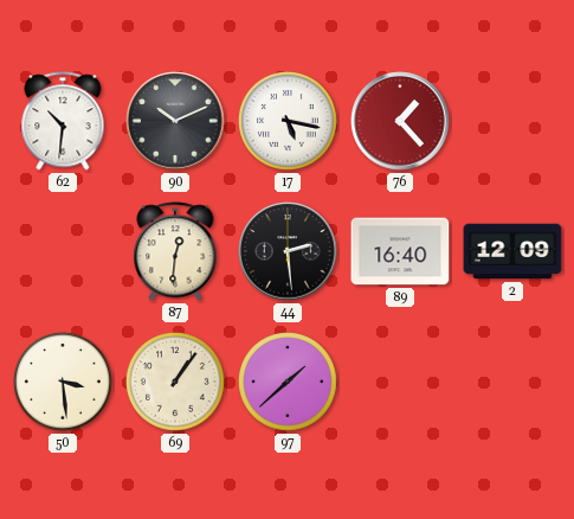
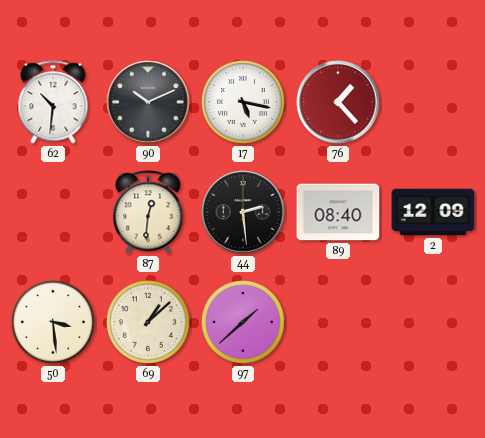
89: 16:40 -> 08:40
69: 1:06 -> 1:08
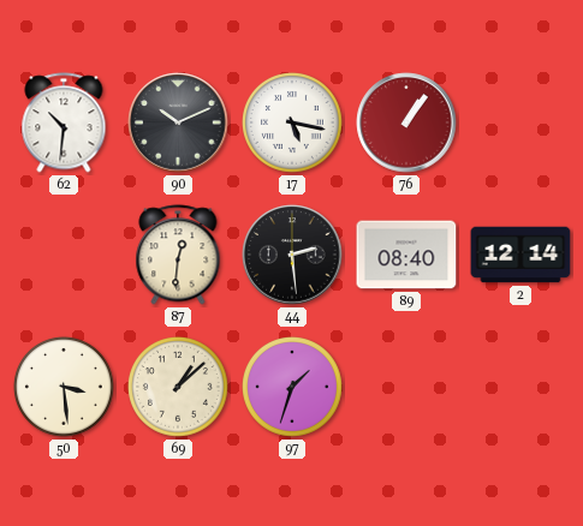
76: 1:23 -> 1:06
2: 12:09 -> 12:14
97: 1:38 -> 1:33
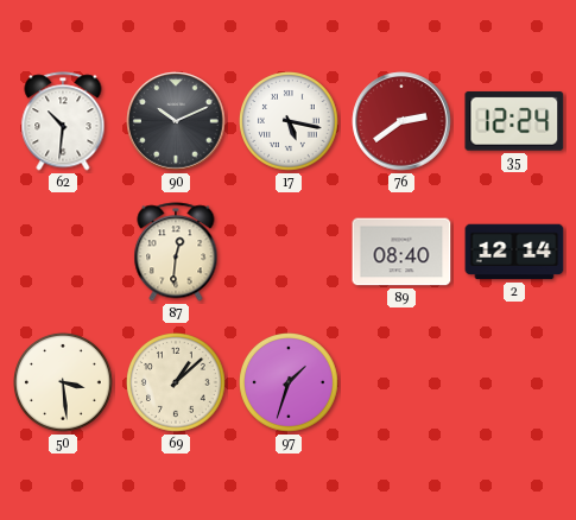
76: 1:06 -> 2:39
35: none -> 12:24
44: 2:29 -> none
